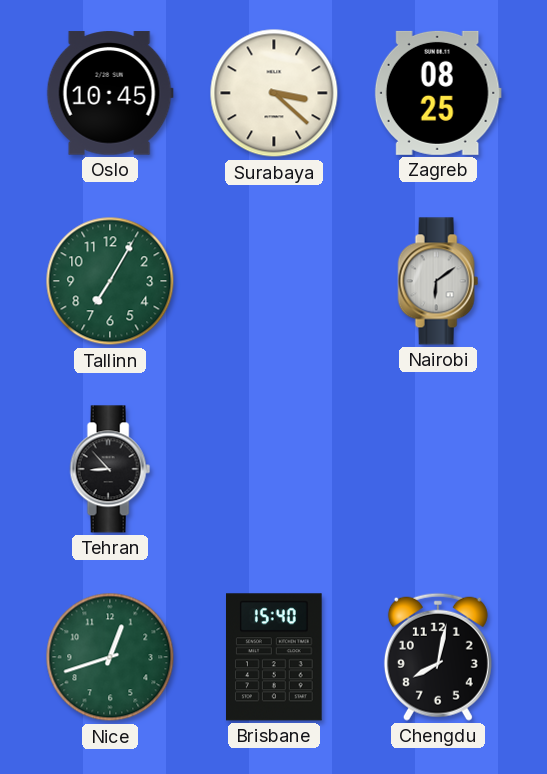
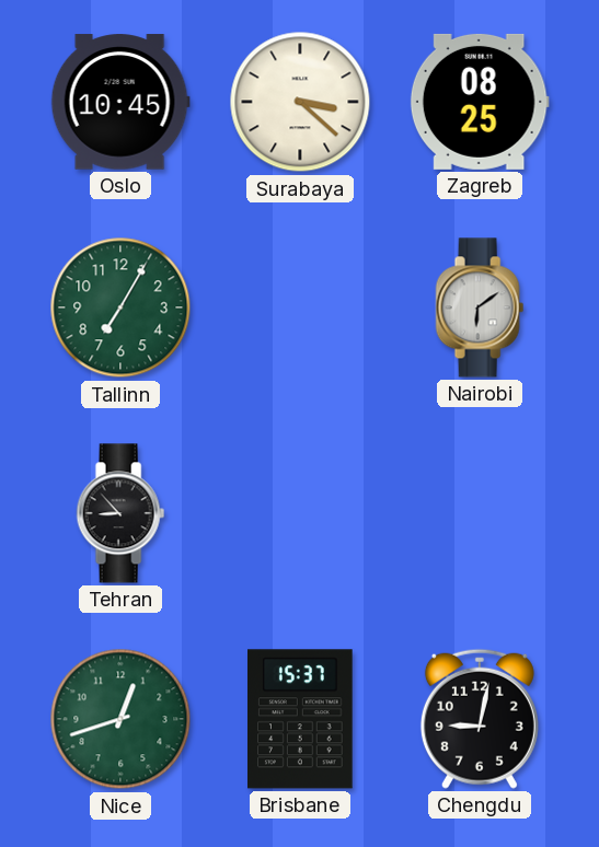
Brisbane: 15:40 -> 15:37
Chengdu: 8:02 -> 9:02
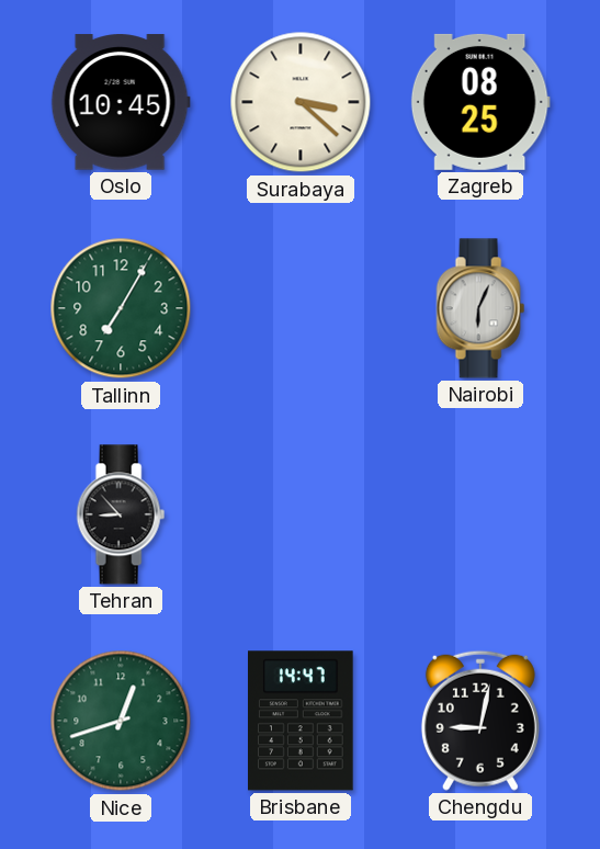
Nairobi: 6:09 -> 6:04
Brisbane: 15:37 -> 14:47
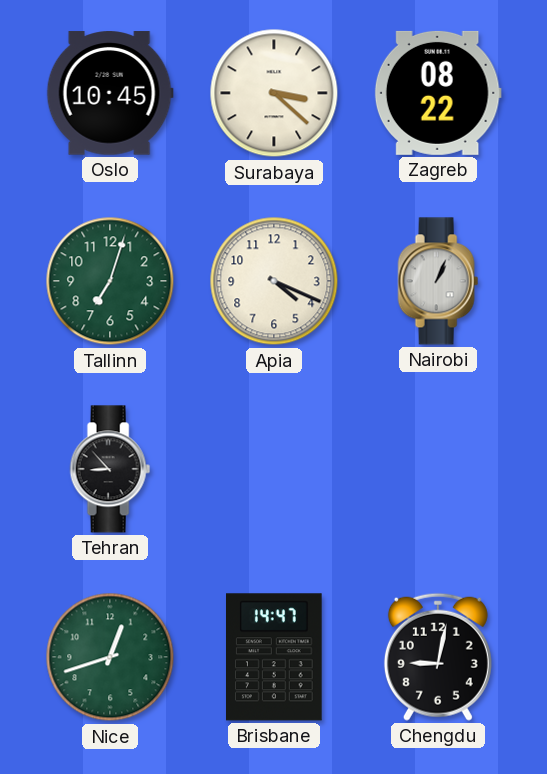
Zagreb: 08:25 -> 08:22
Tallinn: 7:05 -> 7:03
Apia: none -> 4:19
Nairobi: 6:04 -> 1:04
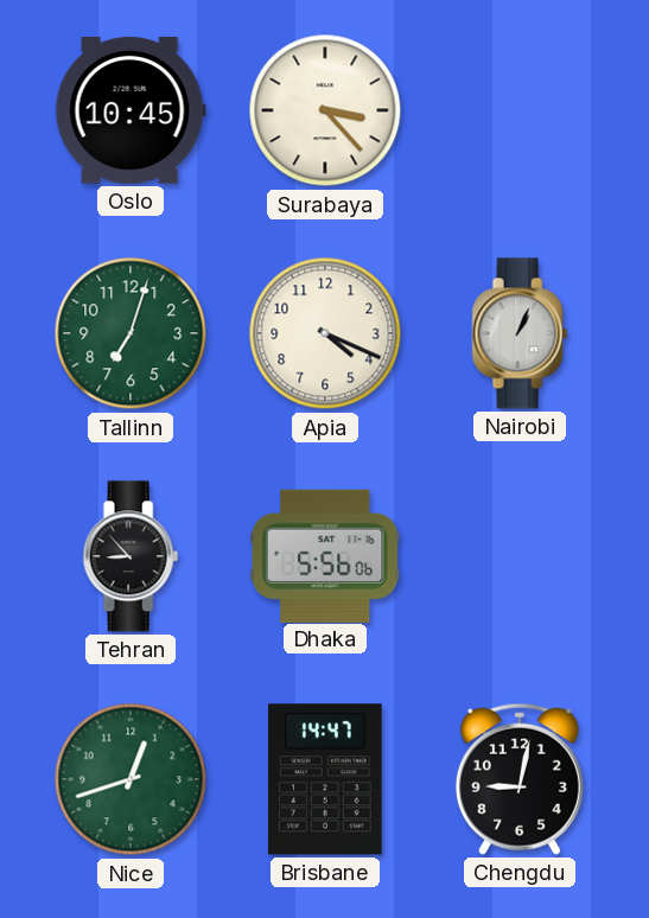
Surabaya: 3:22 -> 3:23
Zagreb: 08:22 -> none
Dhaka: none -> 5:56
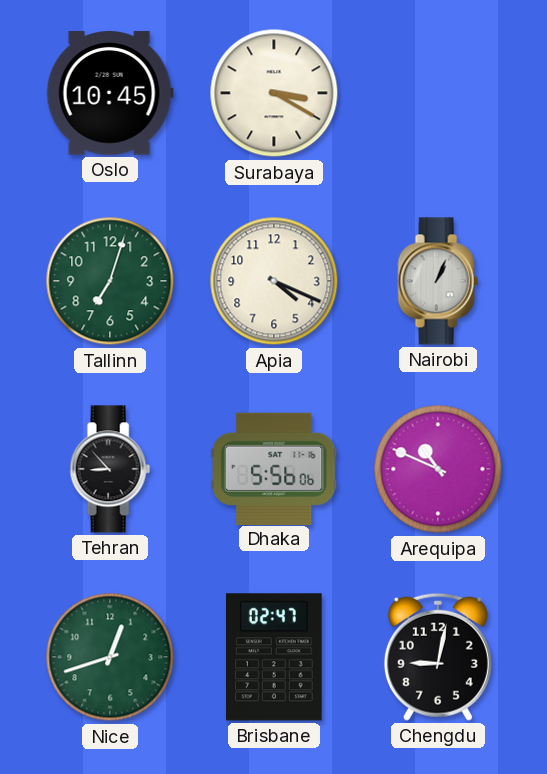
Surabaya: 3:23 -> 3:20
Arequipa: none -> 10:49
Brisbane: 14:47 -> 02:47
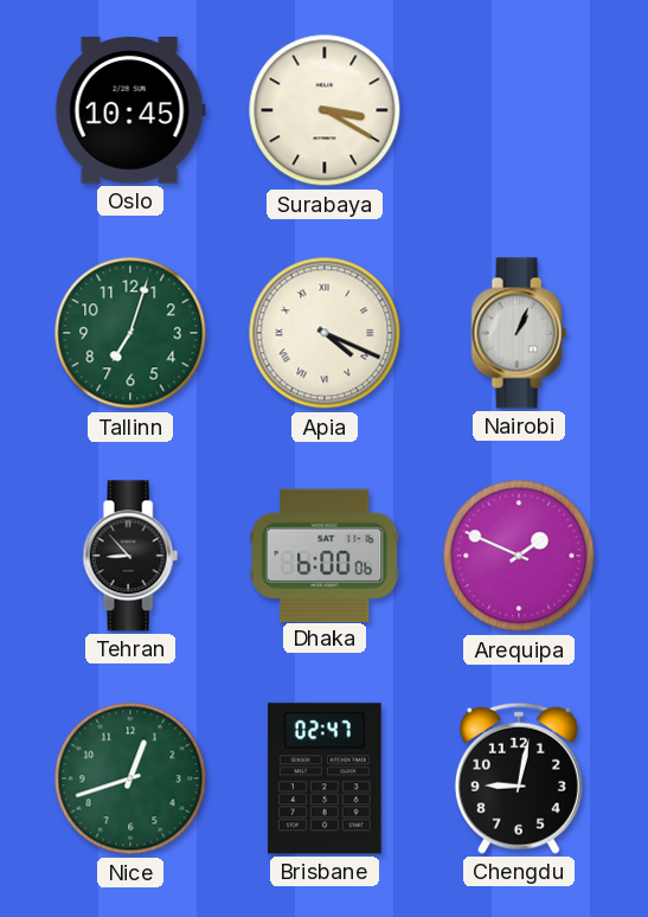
Apia numerals: Arabic -> Roman
Dhaka: 5:56 -> 6:00
Arequipa: 10:49 -> 1:49
